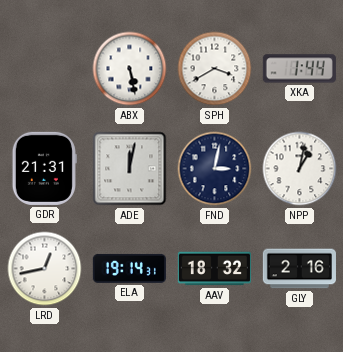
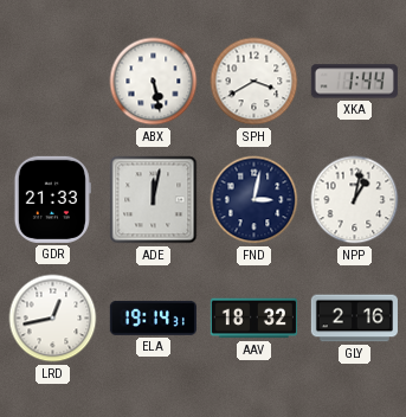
GDR: 21:31 -> 21:33
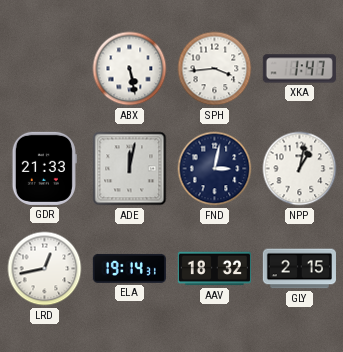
SPH: 3:40 -> 3:44
XKA: 1:44 -> 1:47
GLY: 2:16 -> 2:15
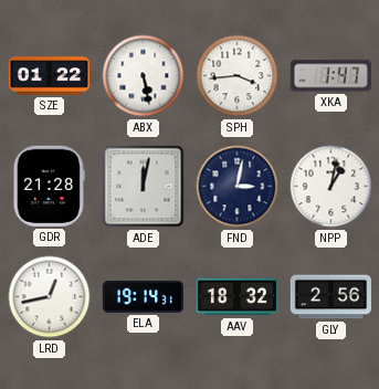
SZE: none -> 01:22
GDR: 21:33 -> 21:28
GLY: 2:15 -> 2:56
